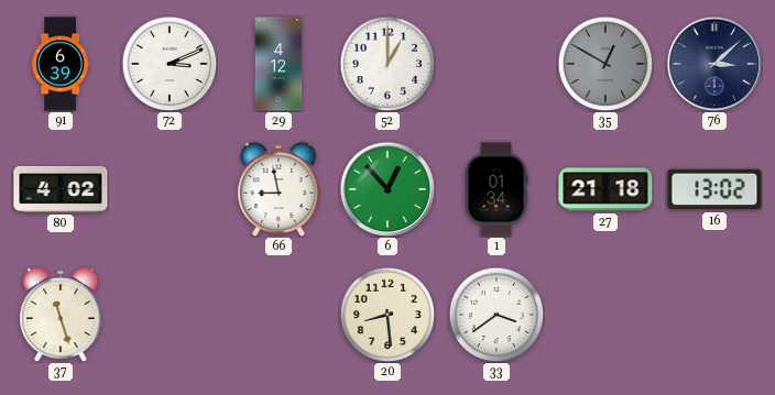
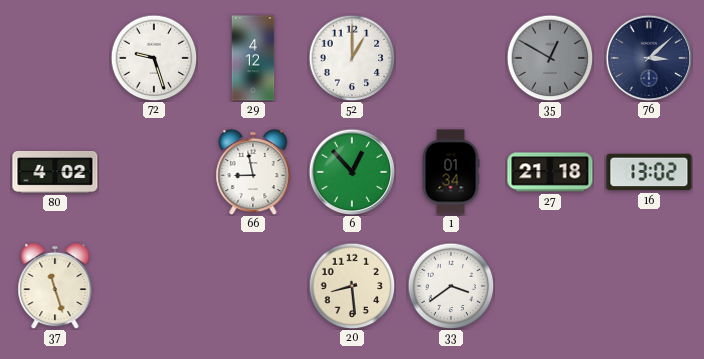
91: 6:39 -> none
72: 3:11 -> 9:27
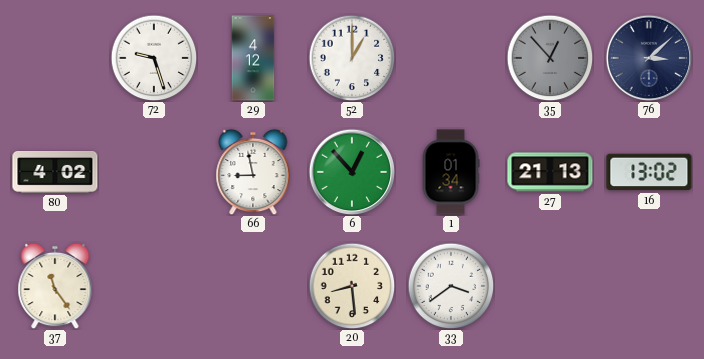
35: 12:50 -> 12:53
27: 21:18 -> 21:13
37: 11:27 -> 11:24
